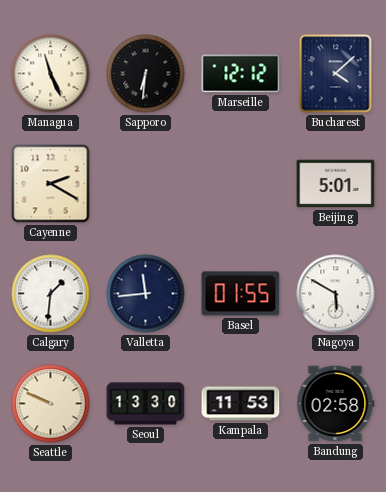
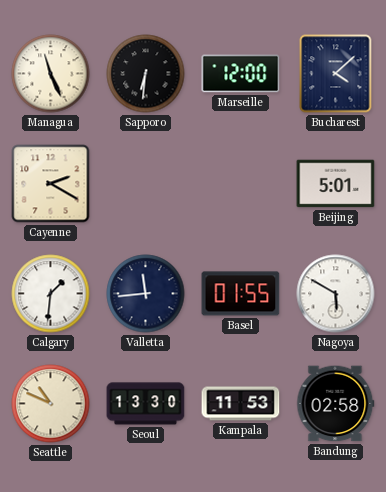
Marseille: 12:12 -> 12:00
Seattle: 9:49 -> 10:49
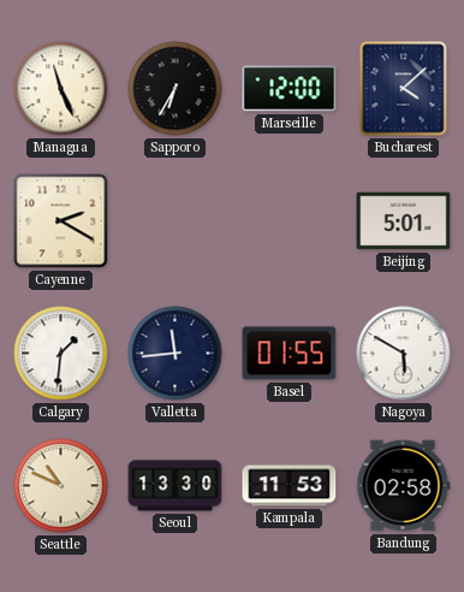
Sapporo: 6:31 -> 6:35
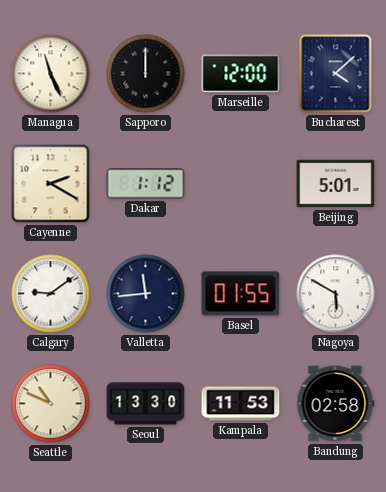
Sapporo: 6:35 -> 12:00
Dakar: none -> 1:12
Calgary: 1:31 -> 9:09
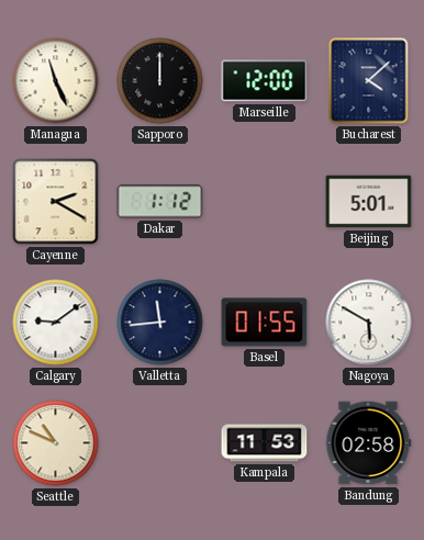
Seoul: 13:30 -> none
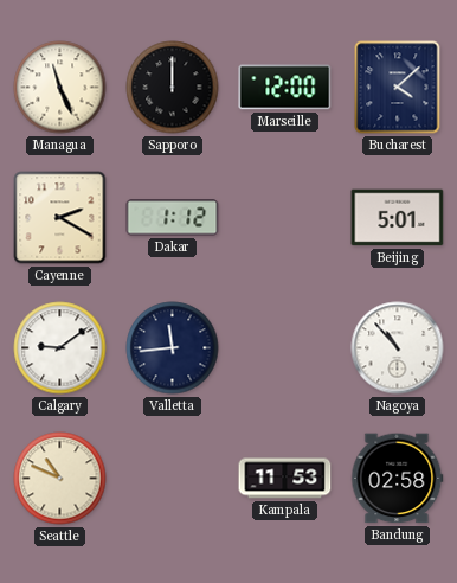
Basel: 01:55 -> none
Nagoya: 5:50 -> 10:53
